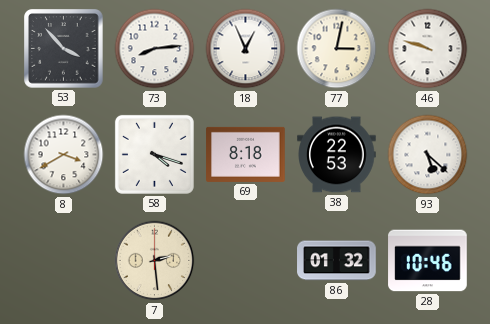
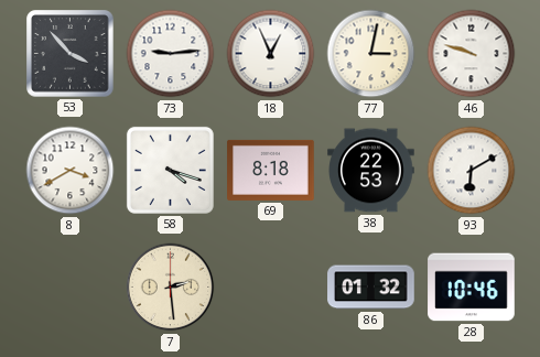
73: 8:14 -> 9:14
93: 5:22 -> 6:10
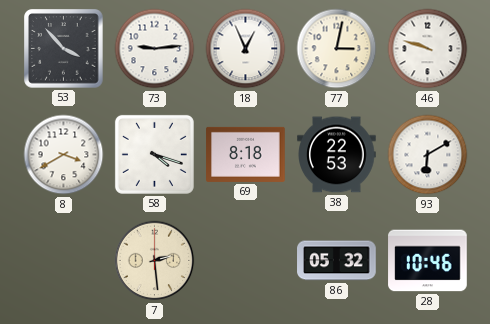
86: 01:32 -> 05:32
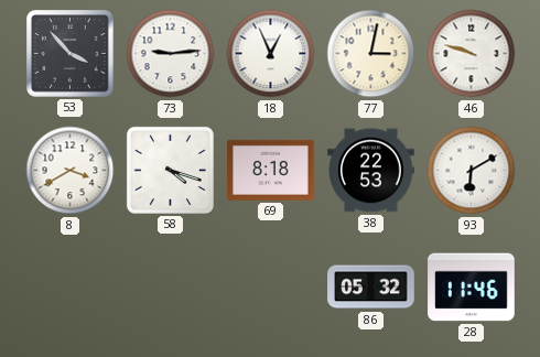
7: 2:29 -> none
28: 10:46 -> 11:46
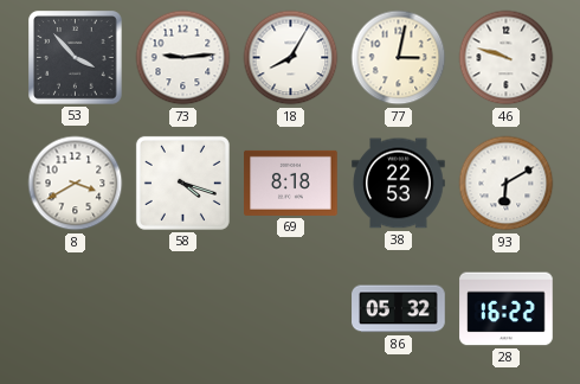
18: 12:56 -> 8:05
28: 11:46 -> 16:22
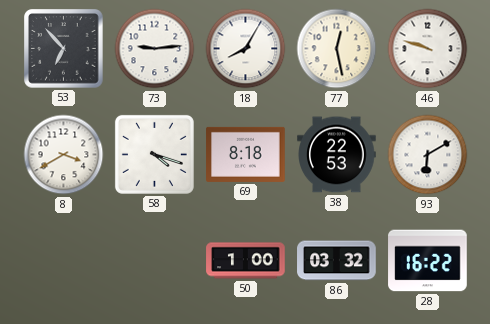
53: 3:53 -> 6:53
77: 3:02 -> 12:28
50: none -> 1:00
86: 05:32 -> 03:32
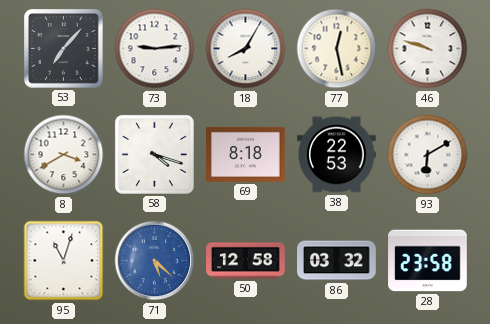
53: 6:53 -> 7:07
95: none -> 11:03
71: none -> 5:22
50: 1:00 -> 12:58
28: 16:22 -> 23:58
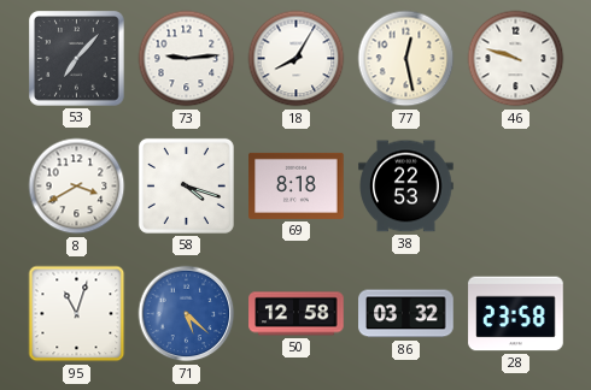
93: 6:10 -> none
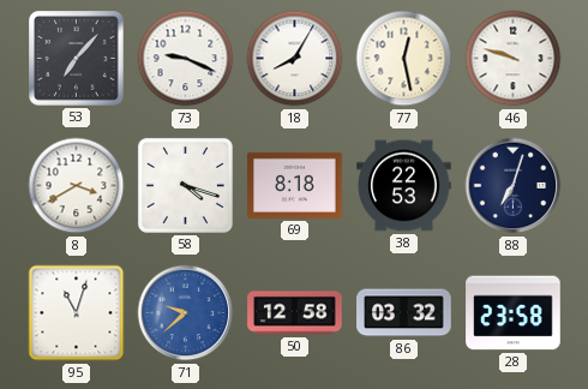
73: 9:14 -> 9:19
88: none -> 7:03
71: 5:22 -> 9:38
